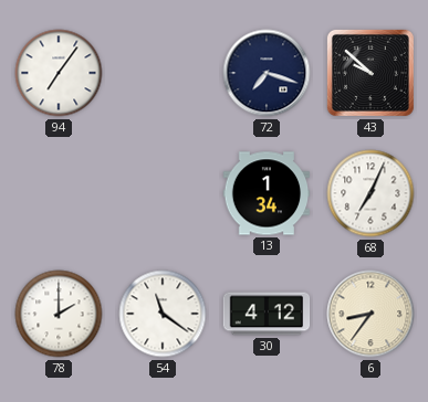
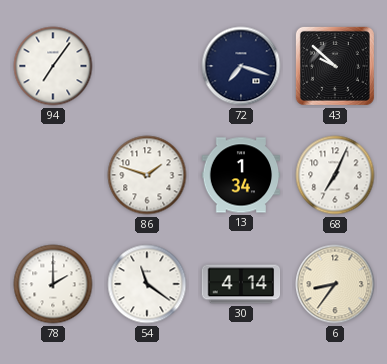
86: none -> 1:48
30: 4:12 -> 4:14
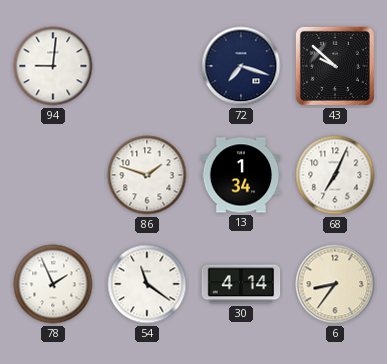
94: 7:06 -> 9:01
78: 2:00 -> 1:56
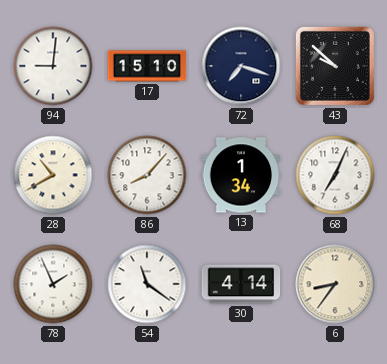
17: none -> 15:10
28: none -> 10:40
86: 1:48 -> 8:07
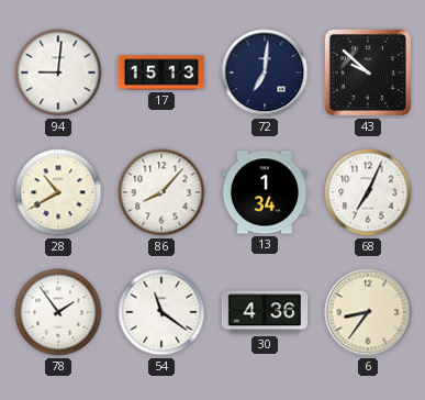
17: 15:10 -> 15:13
72: 7:18 -> 7:01
78: 1:56 -> 1:54
30: 4:14 -> 4:36
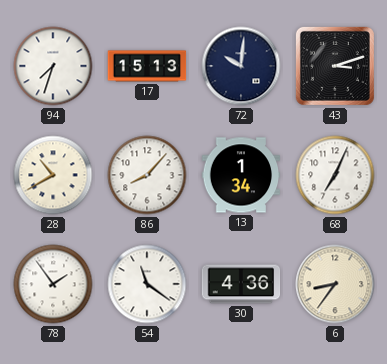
94: 9:01 -> 7:33
72: 7:01 -> 10:01
43: 9:52 -> 3:12
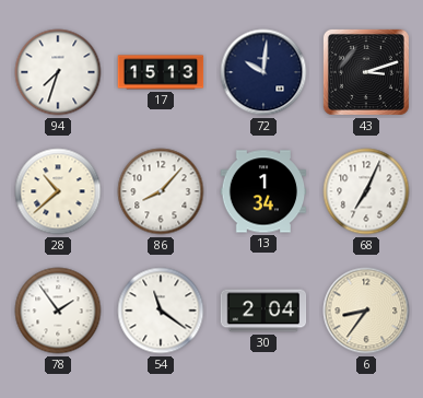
28: 10:40 -> 10:38
30: 4:36 -> 2:04
